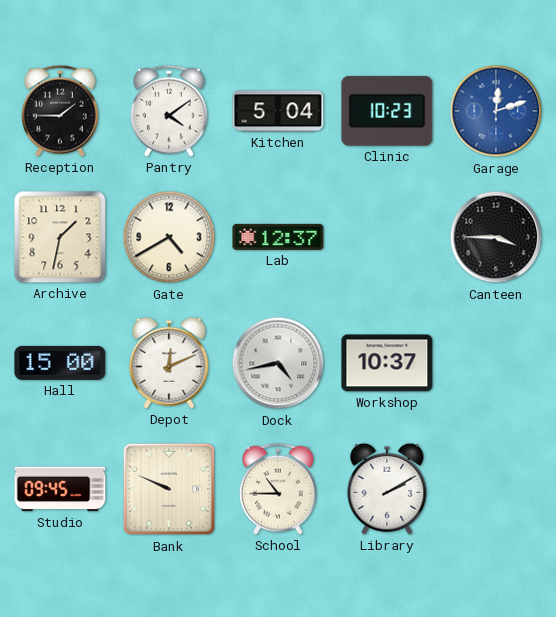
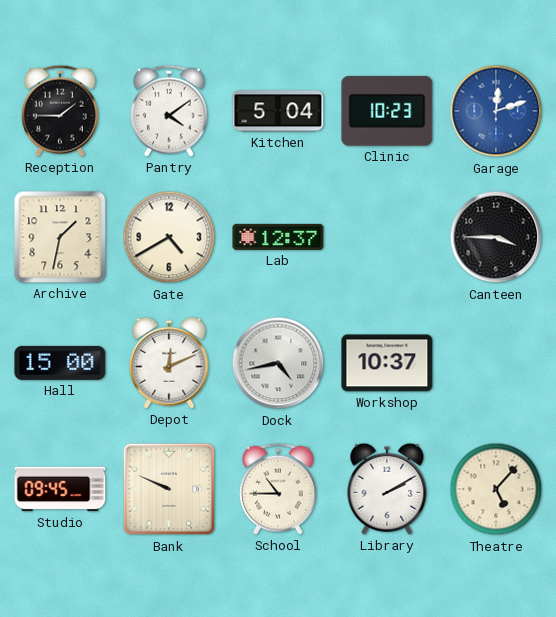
Theatre: none -> 5:07
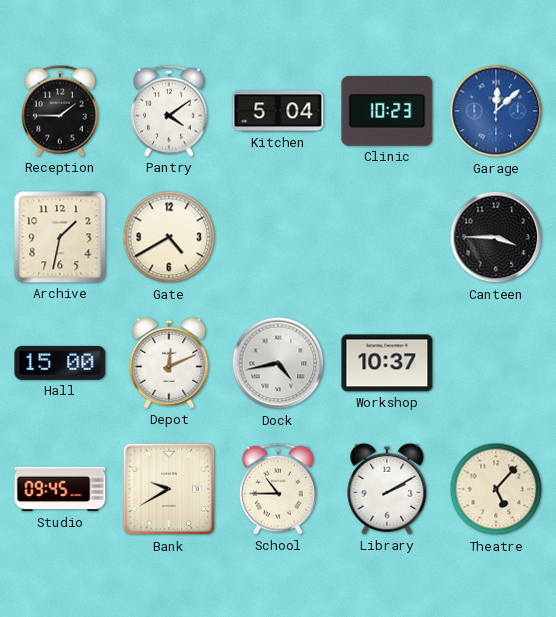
Garage: 12:12 -> 12:08
Lab: 12:37 -> none
Bank: 9:49 -> 9:40
